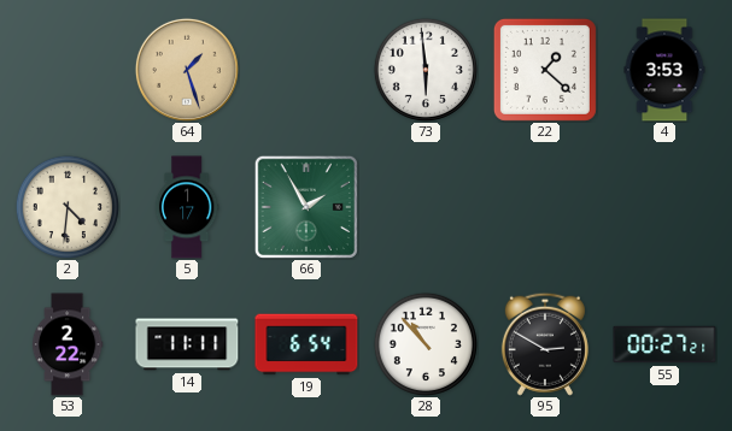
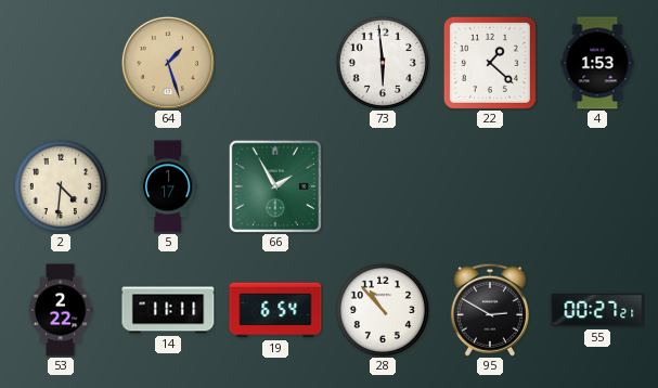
4: 3:53 -> 1:53
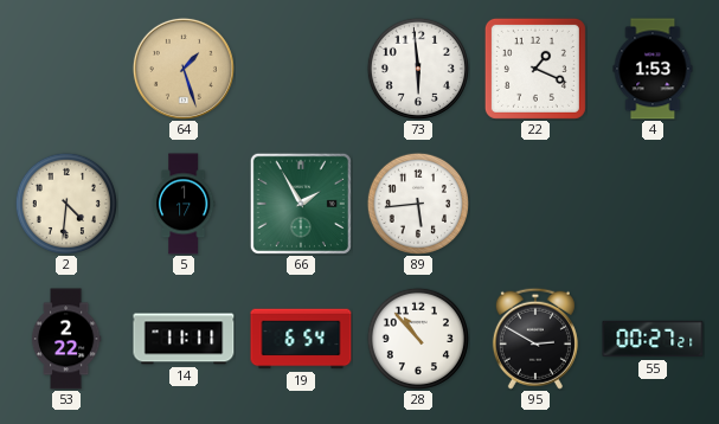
22: 1:22 -> 1:19
89: none -> 5:44
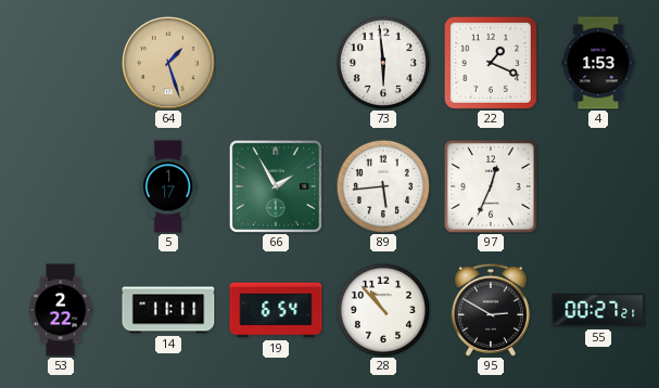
2: 4:31 -> none
97: none -> 12:34
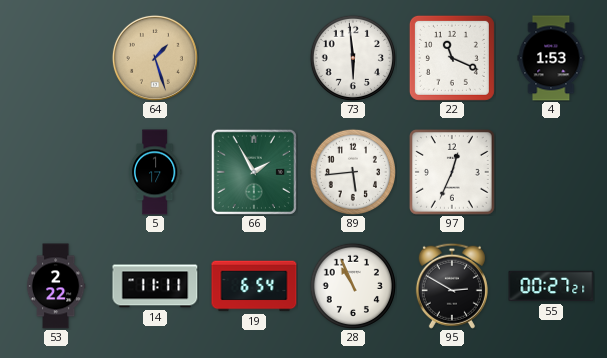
22: 1:19 -> 11:19
28: 10:53 -> 10:56
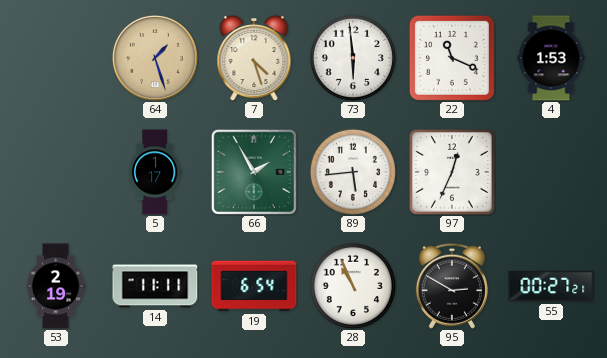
7: none -> 4:27
53: 2:22 -> 2:19
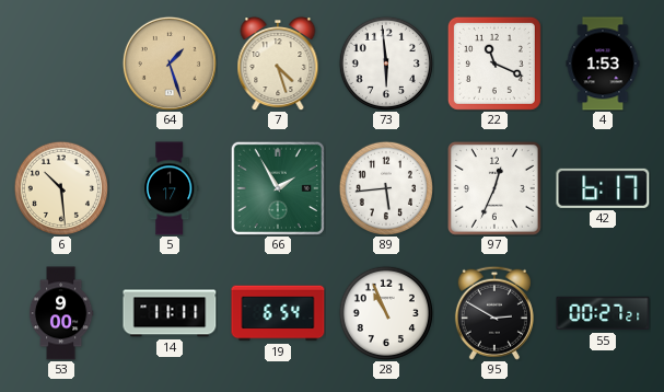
6: none -> 10:29
42: none -> 6:17
53: 2:19 -> 9:00
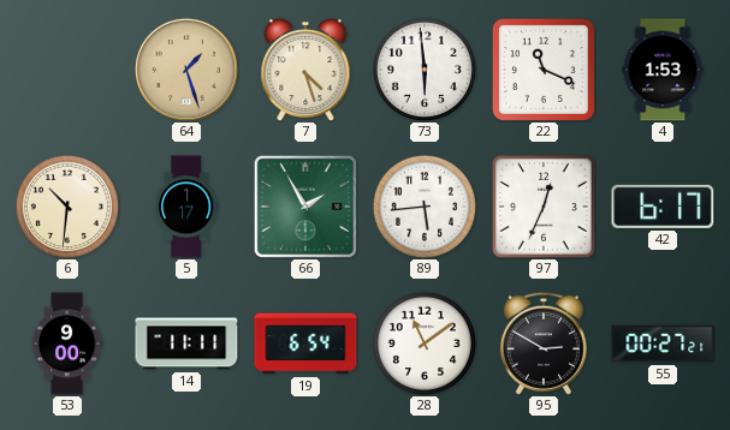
6: 10:29 -> 10:31
28: 10:56 -> 11:09
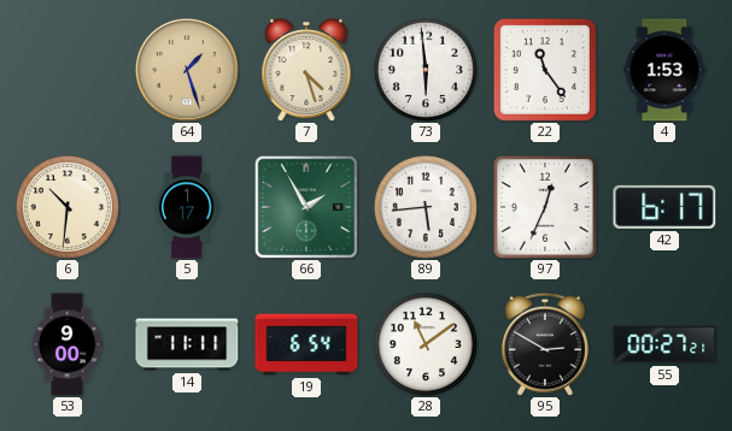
22: 11:19 -> 11:24
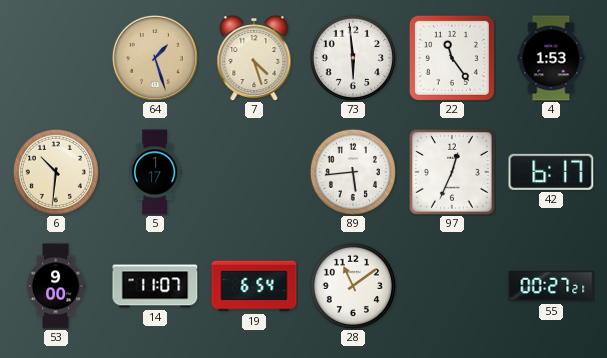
66: 1:55 -> none
14: 11:11 -> 11:07
95: 2:50 -> none
